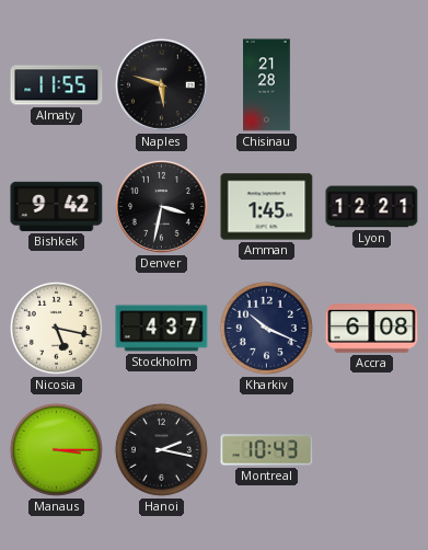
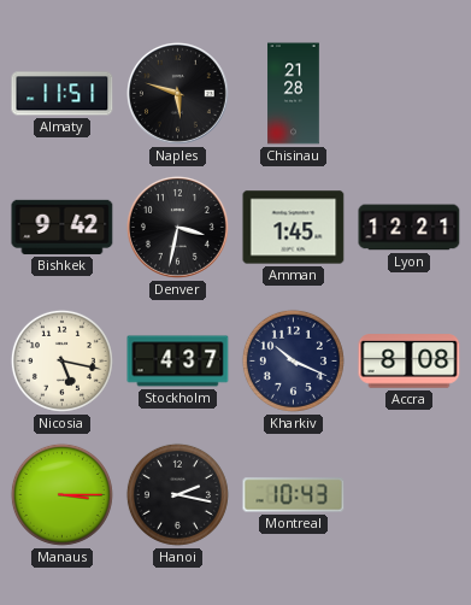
Almaty: 11:55 -> 11:51
Accra: 6:08 -> 8:08
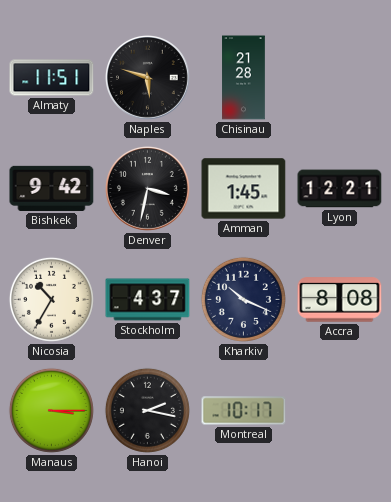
Nicosia: 5:17 -> 10:35
Montreal: 10:43 -> 10:17
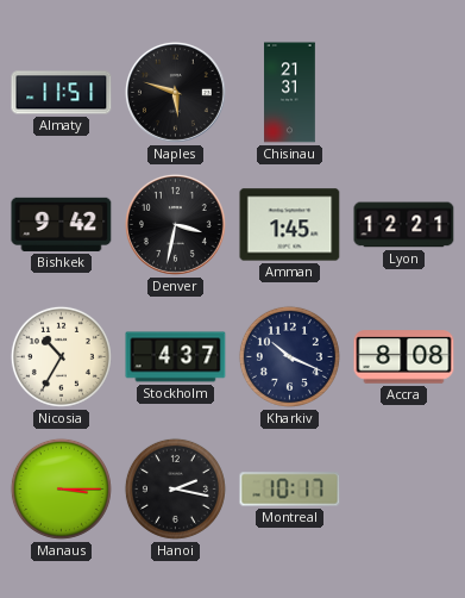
Chisinau: 21:28 -> 21:31
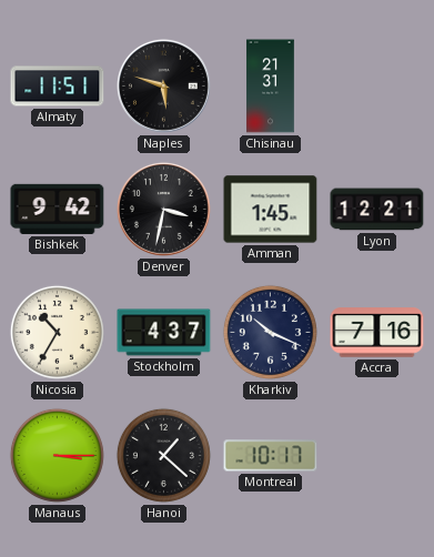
Accra: 8:08 -> 7:16
Hanoi: 2:17 -> 1:22
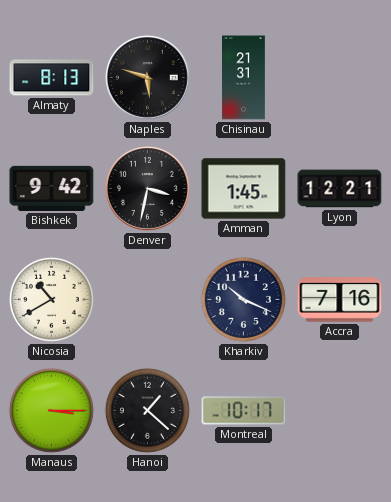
Almaty: 11:51 -> 8:13
Nicosia: 10:35 -> 10:40
Stockholm: 4:37 -> none
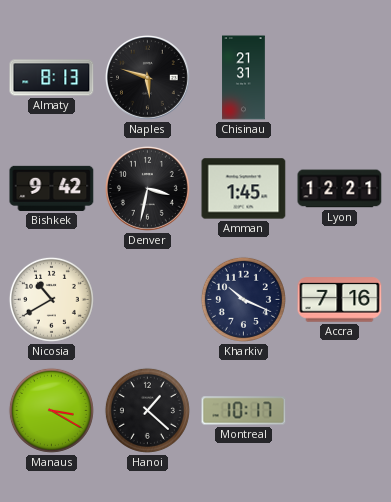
Manaus: 3:15 -> 3:20
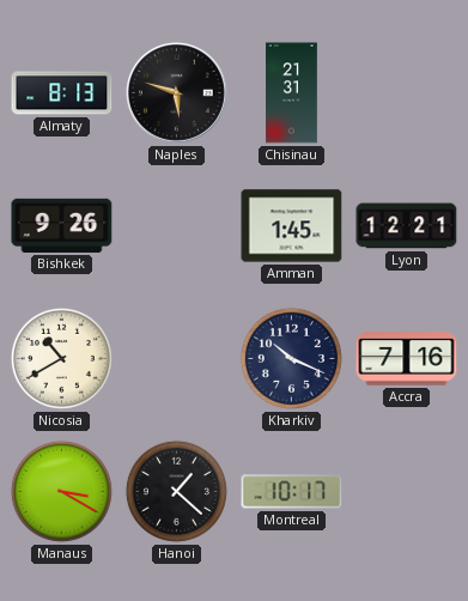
Bishkek: 9:42 -> 9:26
Denver: 3:32 -> none
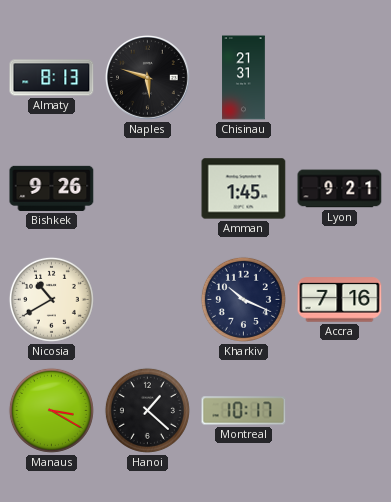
Lyon: 12:21 -> 9:21
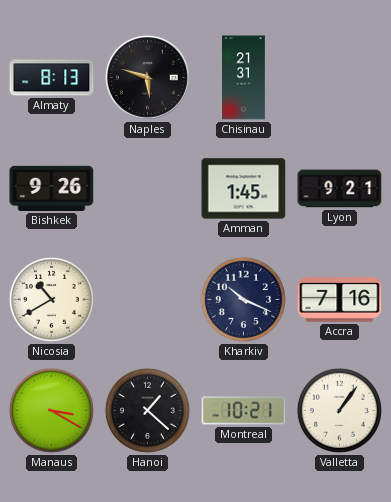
Montreal: 10:17 -> 10:21
Valletta: none -> 1:06
